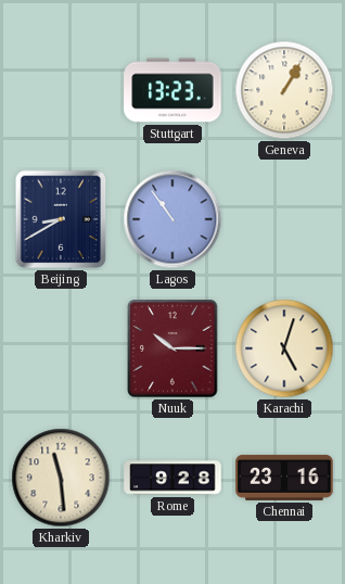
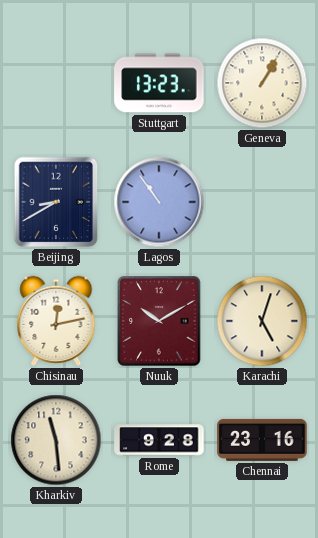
Chisinau: none -> 12:13
Nuuk: 10:15 -> 10:10
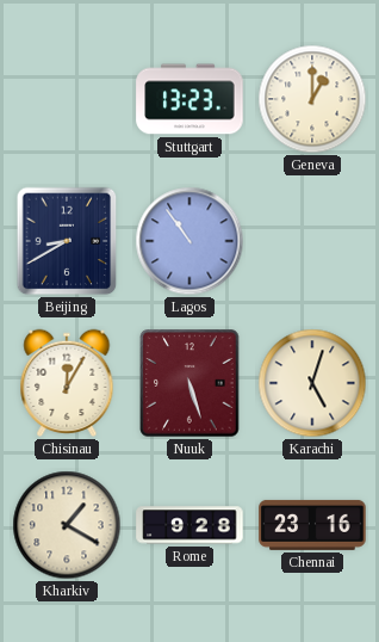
Geneva: 1:05 -> 1:00
Chisinau: 12:13 -> 12:05
Nuuk: 10:10 -> 5:27
Kharkiv: 11:29 -> 1:20
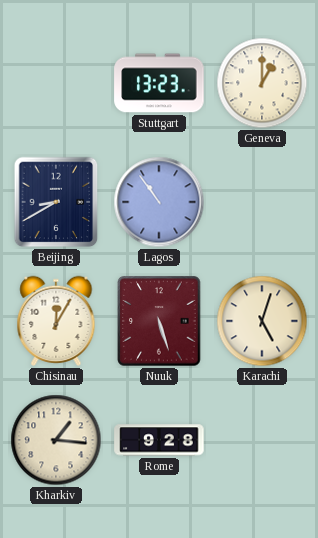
Kharkiv: 1:20 -> 1:16
Chennai: 23:16 -> none
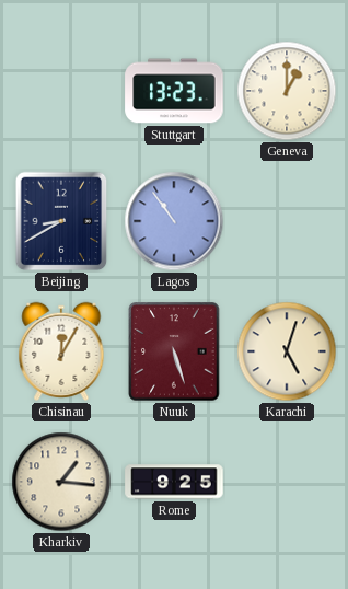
Rome: 9:28 -> 9:25
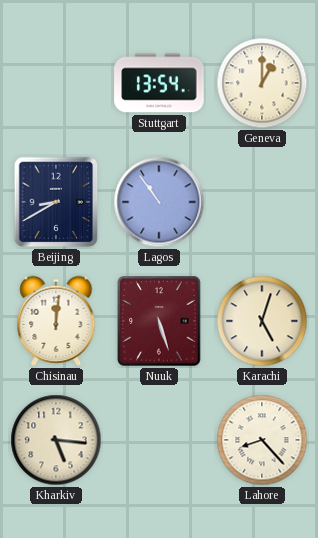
Stuttgart: 13:23 -> 13:54
Chisinau: 12:05 -> 12:01
Kharkiv: 1:16 -> 5:16
Rome: 9:25 -> none
Lahore: none -> 8:23
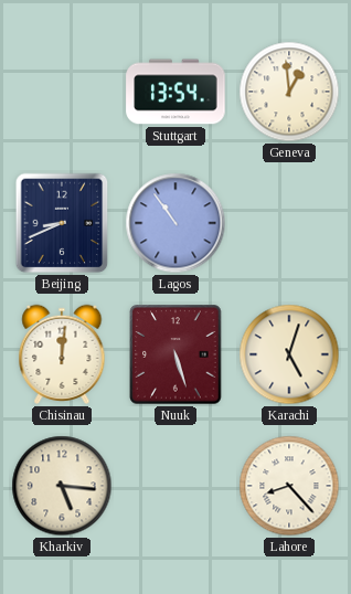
Geneva: 1:00 -> 12:59
Beijing: 8:40 -> 8:41
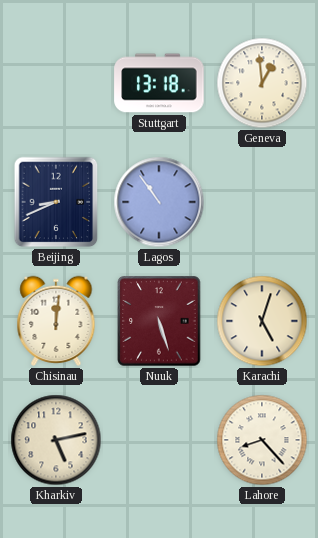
Stuttgart: 13:54 -> 13:18
Kharkiv: 5:16 -> 5:13
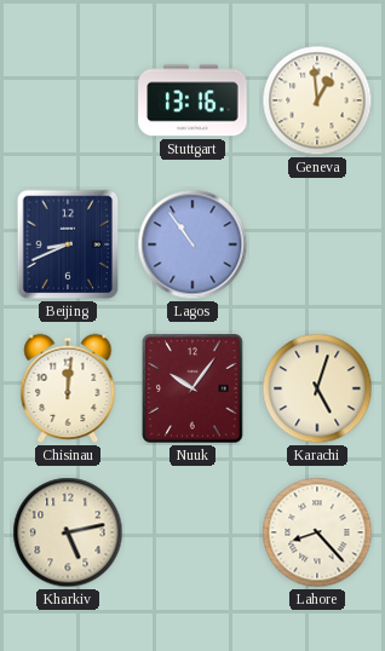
Stuttgart: 13:18 -> 13:16
Nuuk: 5:27 -> 10:06
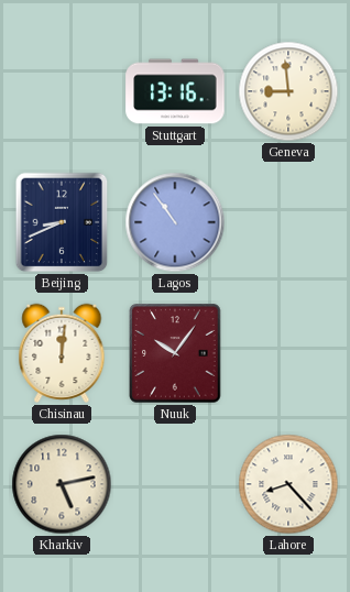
Geneva: 12:59 -> 8:59
Karachi: 5:03 -> none
